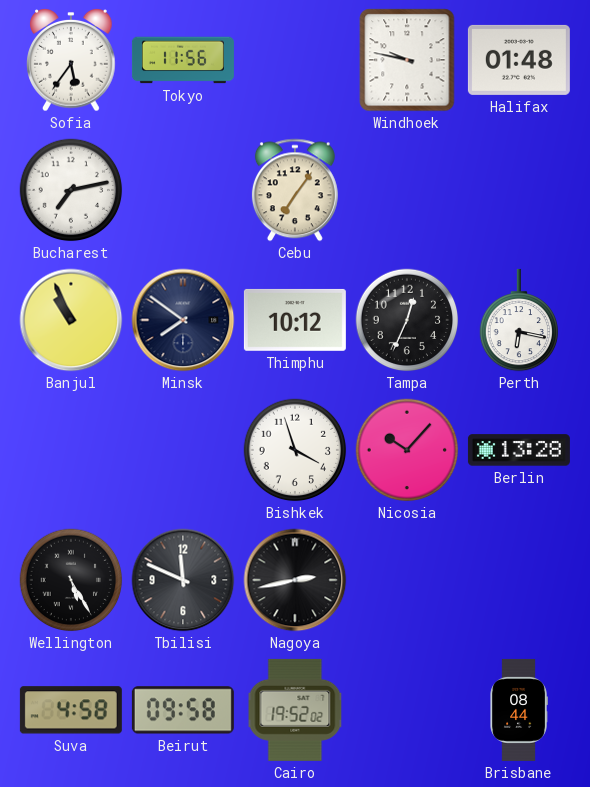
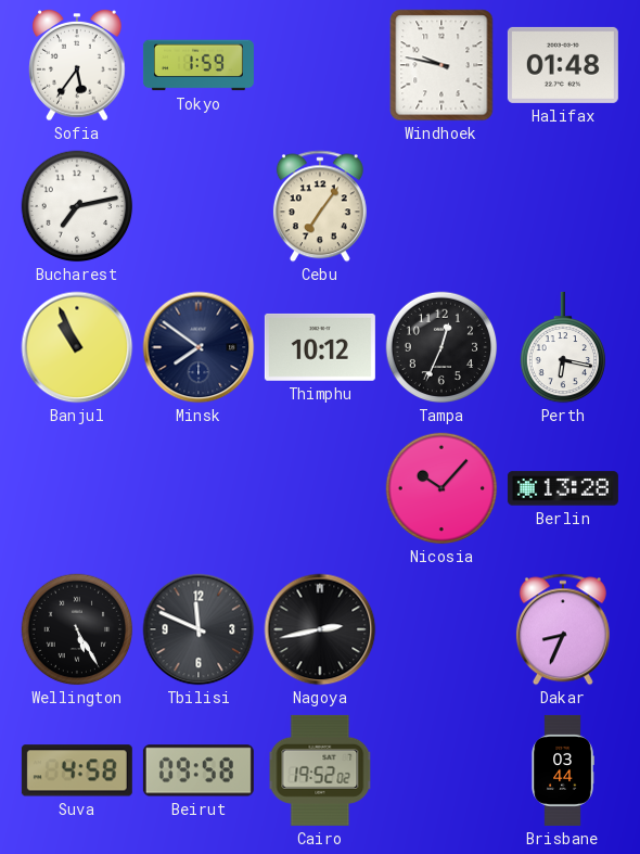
Tokyo: 11:56 -> 1:59
Bishkek: 3:57 -> none
Dakar: none -> 8:34
Brisbane: 08:44 -> 03:44
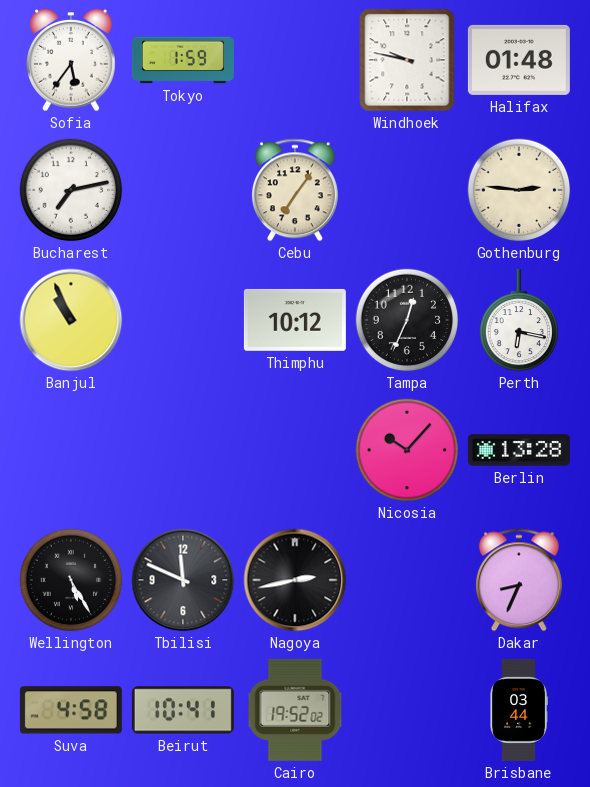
Gothenburg: none -> 2:46
Minsk: 7:51 -> none
Beirut: 09:58 -> 10:41
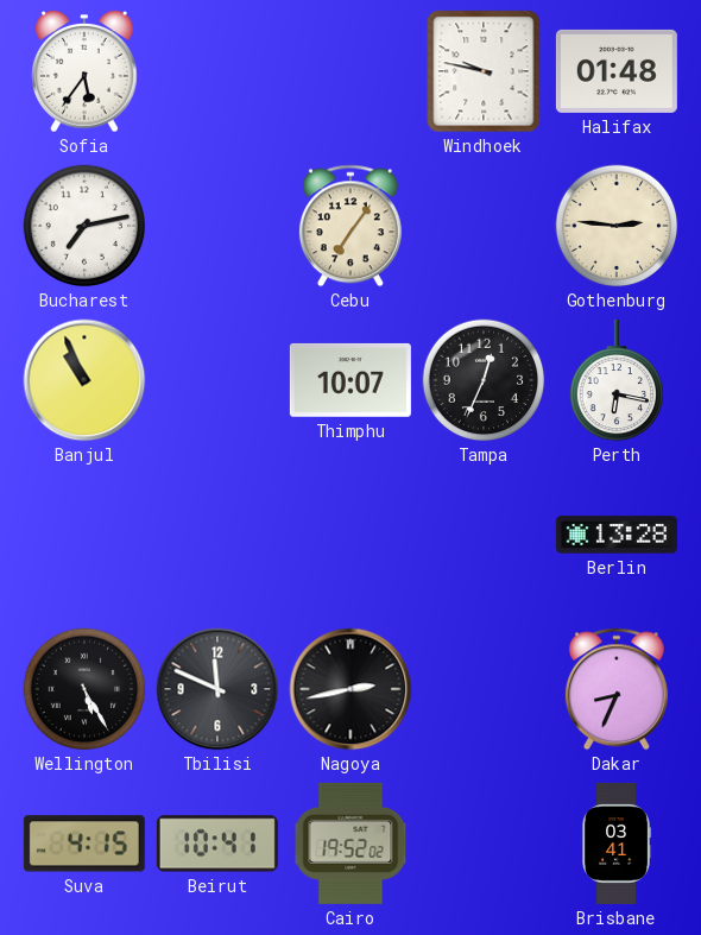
Tokyo: 1:59 -> none
Thimphu: 10:12 -> 10:07
Nicosia: 10:07 -> none
Suva: 4:58 -> 4:15
Brisbane: 03:44 -> 03:41
